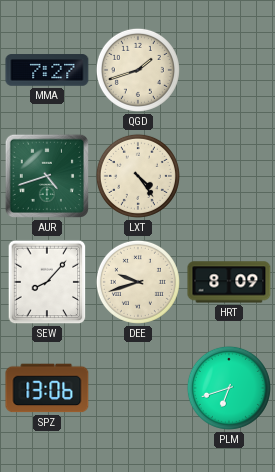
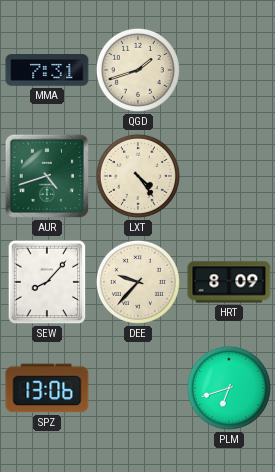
MMA: 7:27 -> 7:31
DEE: 9:42 -> 9:37
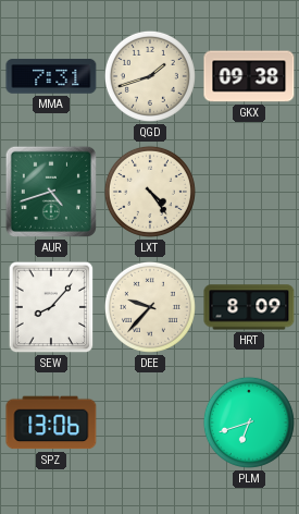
GKX: none -> 09:38
